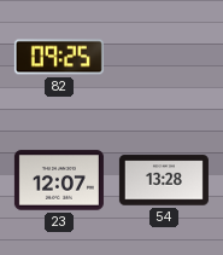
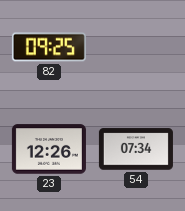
23: 12:07 -> 12:26
54: 13:28 -> 07:34
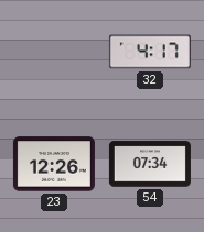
82: 09:25 -> none
32: none -> 4:17
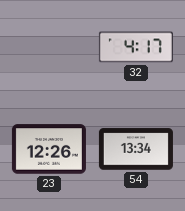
54: 07:34 -> 13:34
